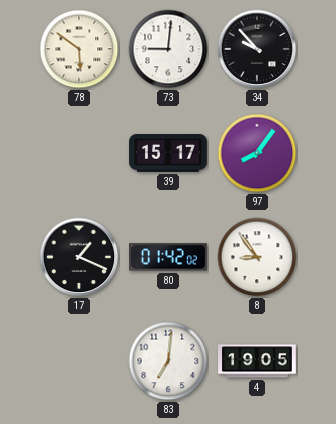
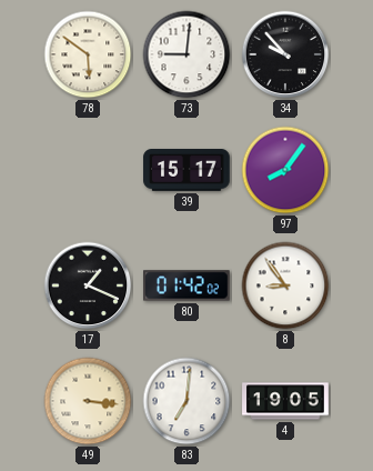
49: none -> 3:16
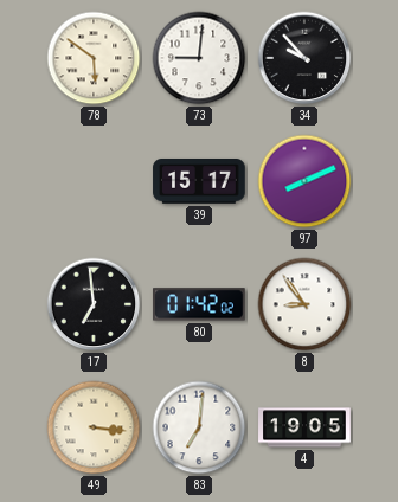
97: 8:06 -> 8:11
17: 1:19 -> 6:59
